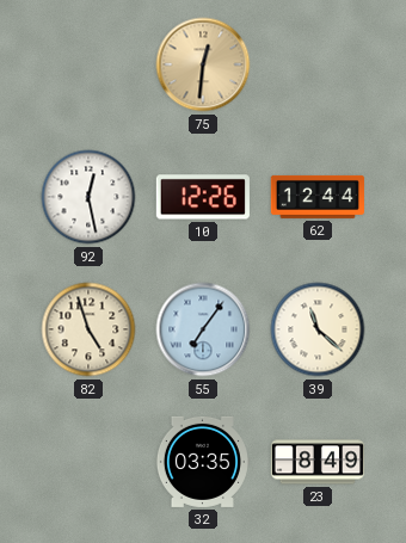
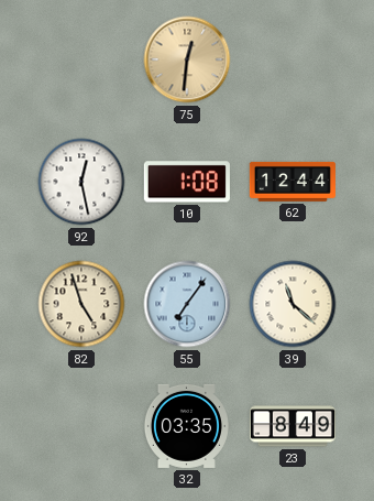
10: 12:26 -> 1:08
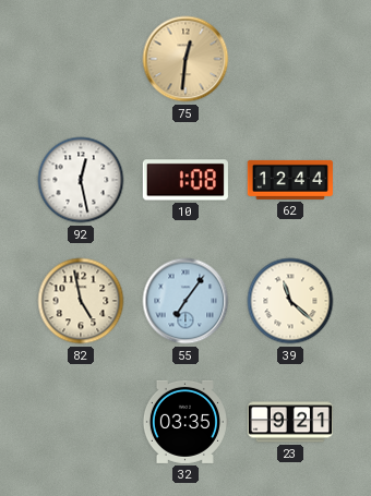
82: 4:57 -> 4:58
23: 8:49 -> 9:21
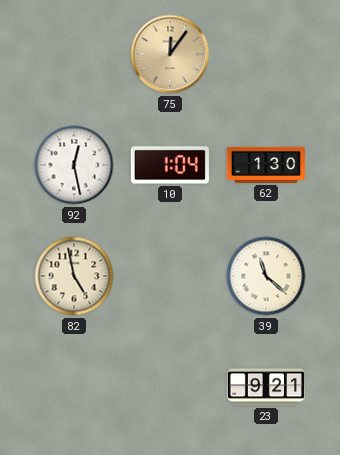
75: 12:31 -> 12:06
10: 1:08 -> 1:04
62: 12:44 -> 1:30
55: 7:06 -> none
32: 03:35 -> none
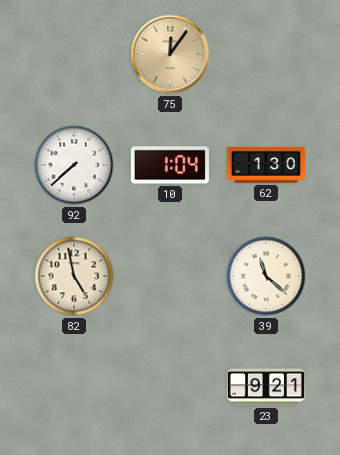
92: 12:28 -> 7:38
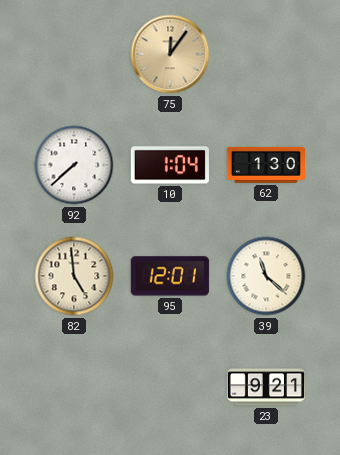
82: 4:58 -> 4:59
95: none -> 12:01
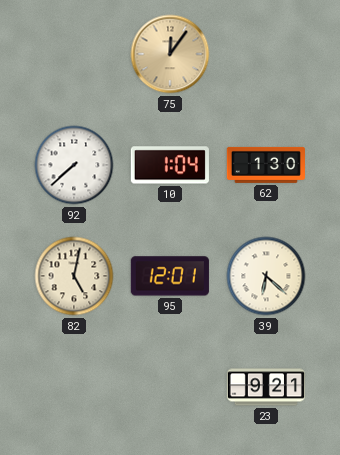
82: 4:59 -> 5:02
39: 11:22 -> 6:22
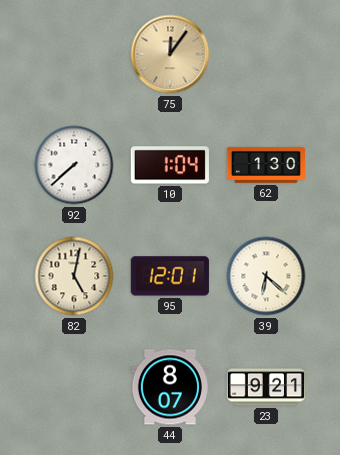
44: none -> 8:07
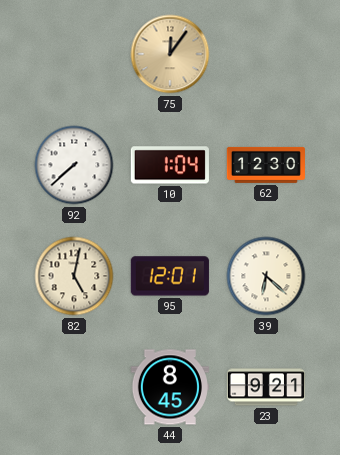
62: 1:30 -> 12:30
44: 8:07 -> 8:45
